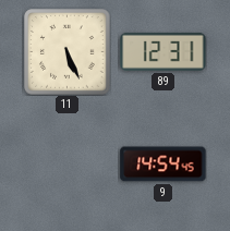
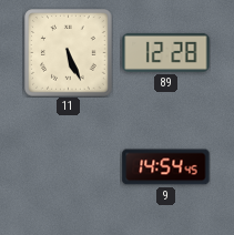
89: 12:31 -> 12:28
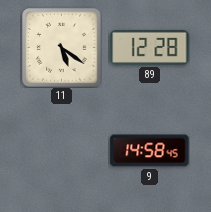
11: 5:26 -> 5:21
9: 14:54 -> 14:58
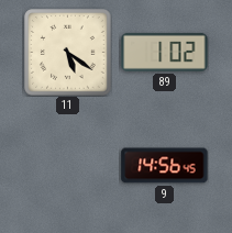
89: 12:28 -> 1:02
9: 14:58 -> 14:56
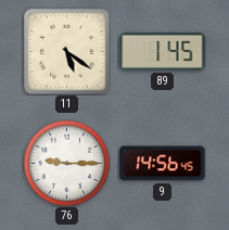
89: 1:02 -> 1:45
76: none -> 9:15
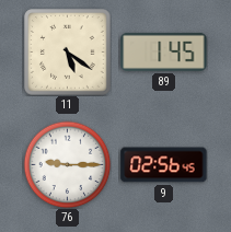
9: 14:56 -> 02:56
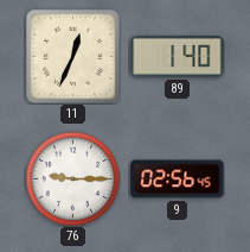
11: 5:21 -> 12:34
89: 1:45 -> 1:40
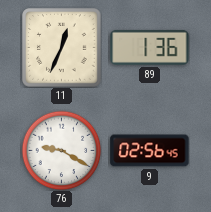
89: 1:40 -> 1:36
76: 9:15 -> 9:20
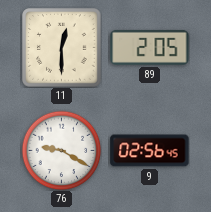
11: 12:34 -> 12:30
89: 1:36 -> 2:05
